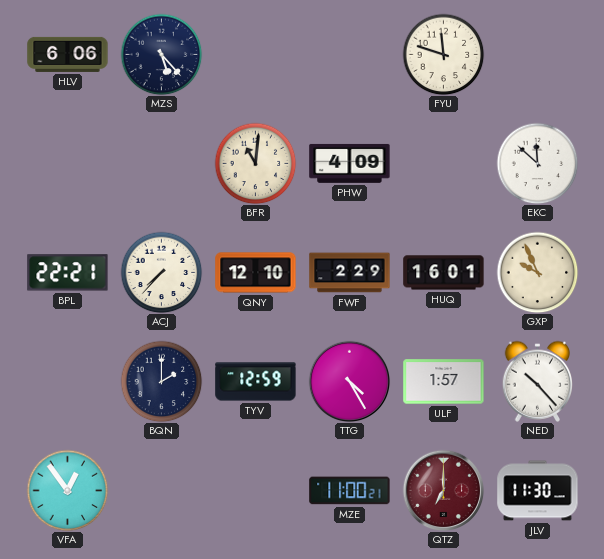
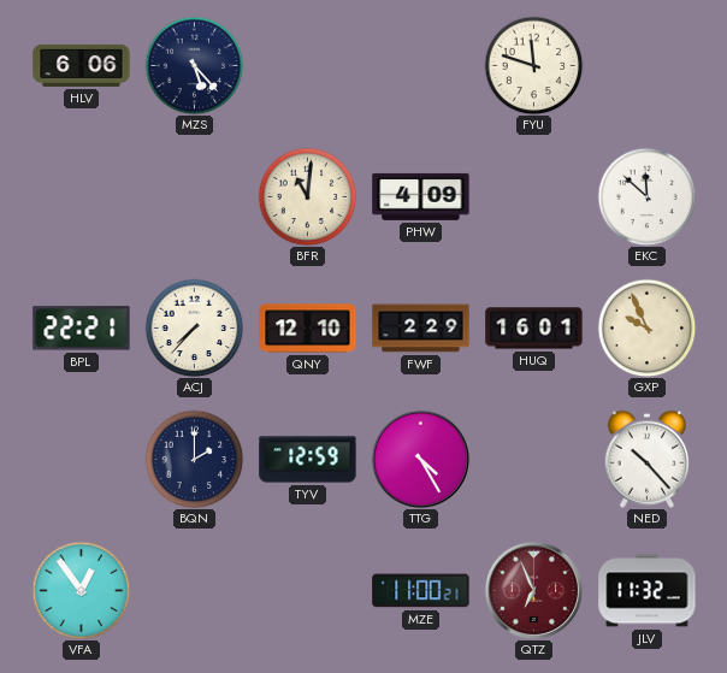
ULF: 1:57 -> none
QTZ: 7:00 -> 6:56
JLV: 11:30 -> 11:32
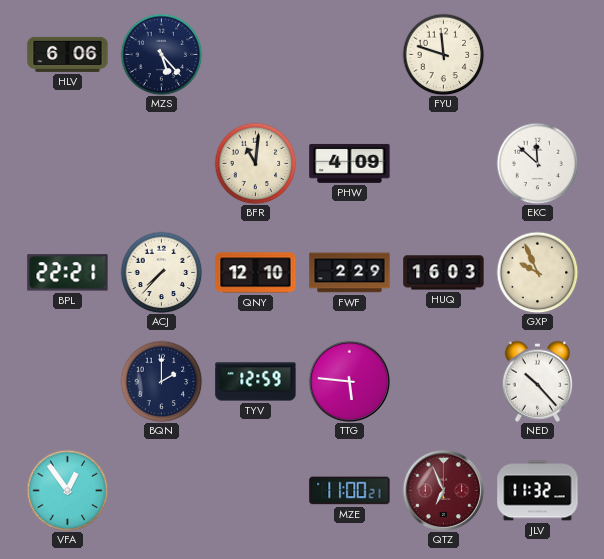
HUQ: 16:01 -> 16:03
TTG: 4:25 -> 5:46
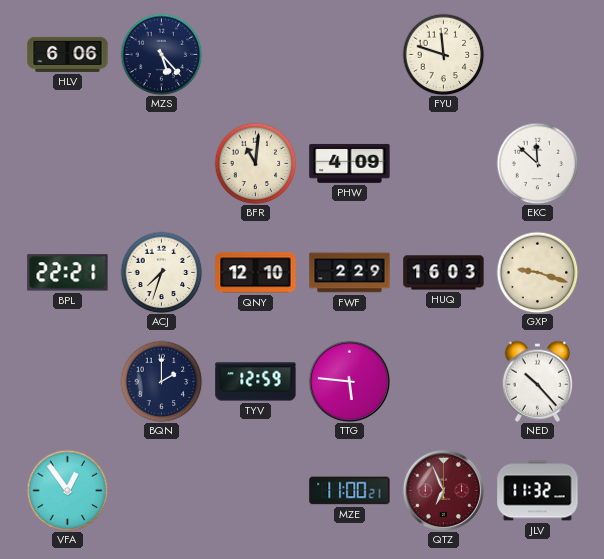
ACJ: 7:37 -> 7:33
GXP: 9:56 -> 9:18
